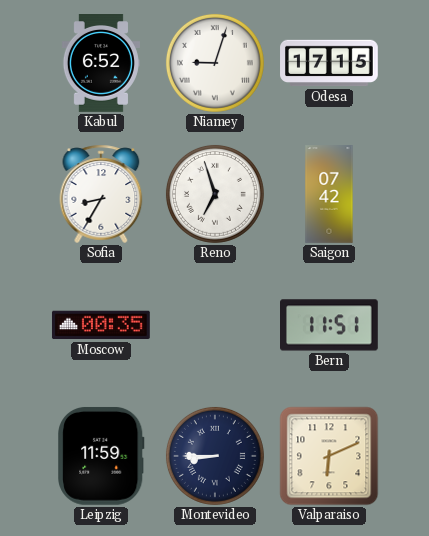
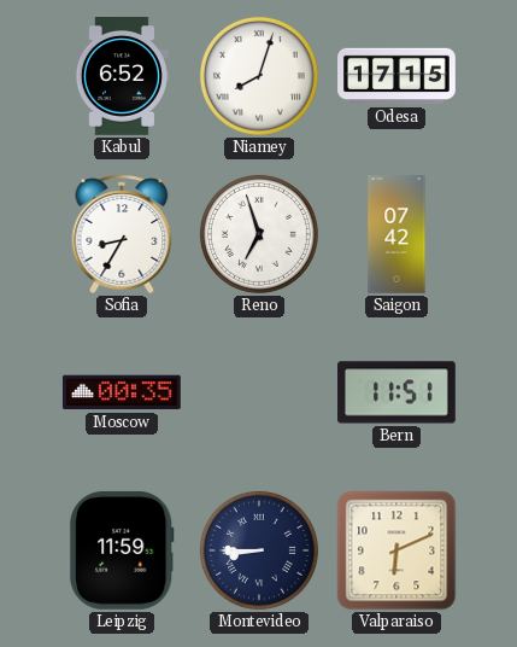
Niamey: 9:03 -> 8:03
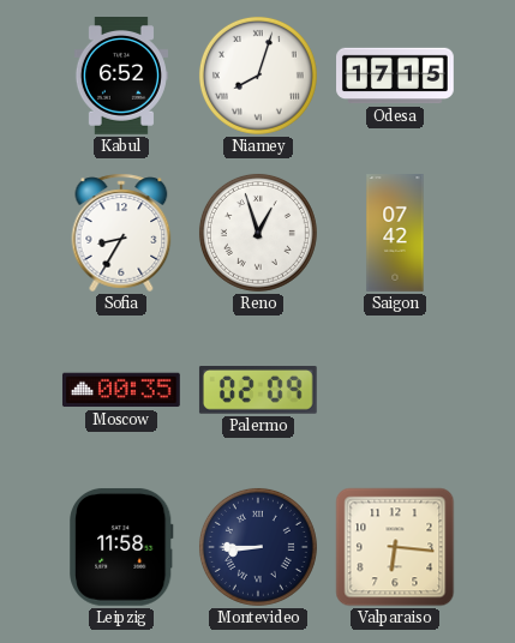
Reno: 6:57 -> 12:57
Palermo: none -> 02:09
Bern: 11:51 -> none
Leipzig: 11:59 -> 11:58
Valparaiso: 6:11 -> 6:16
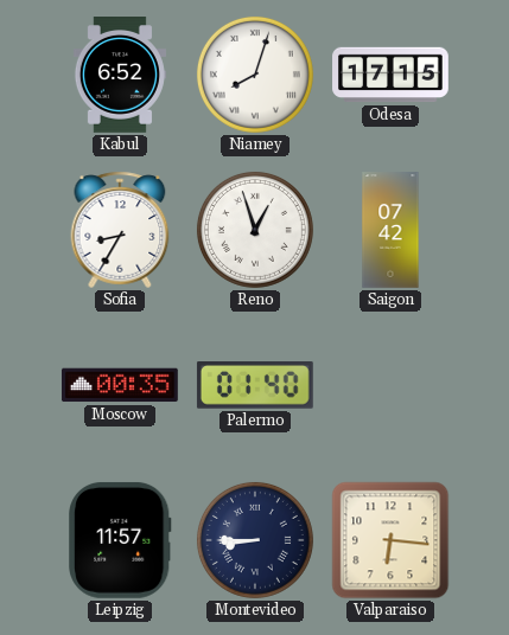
Palermo: 02:09 -> 01:40
Leipzig: 11:58 -> 11:57
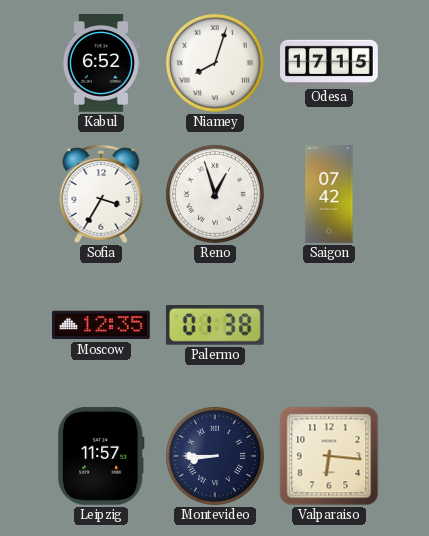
Sofia: 8:35 -> 3:35
Moscow: 00:35 -> 12:35
Palermo: 01:40 -> 01:38
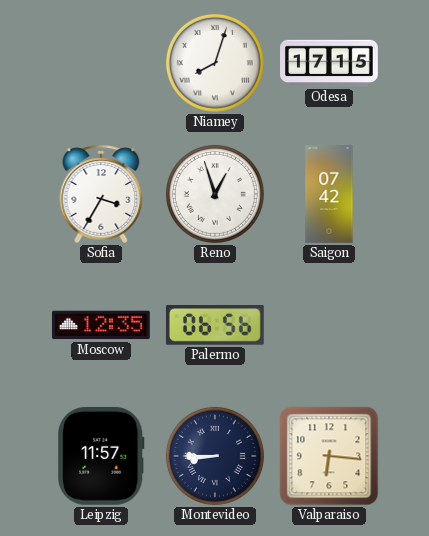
Kabul: 6:52 -> none
Palermo: 01:38 -> 06:56
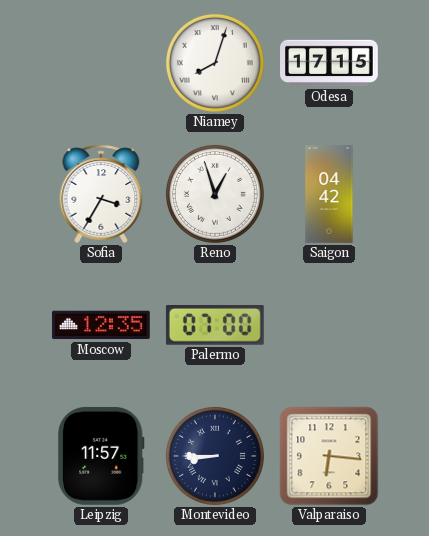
Saigon: 07:42 -> 04:42
Palermo: 06:56 -> 07:00
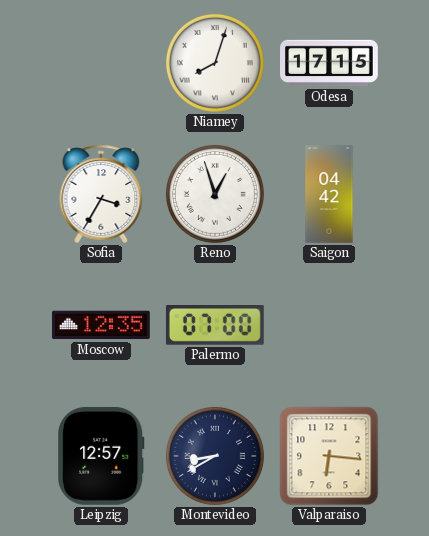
Leipzig: 11:57 -> 12:57
Montevideo: 8:45 -> 8:40
